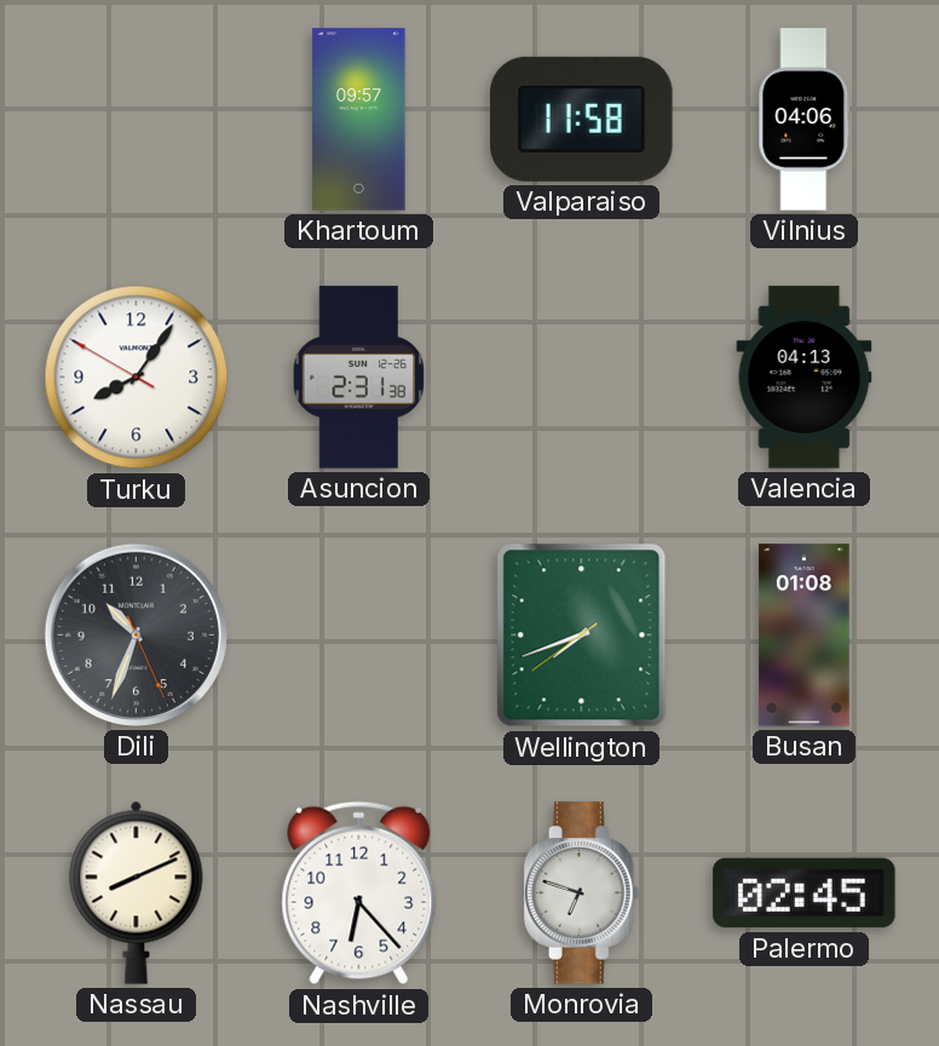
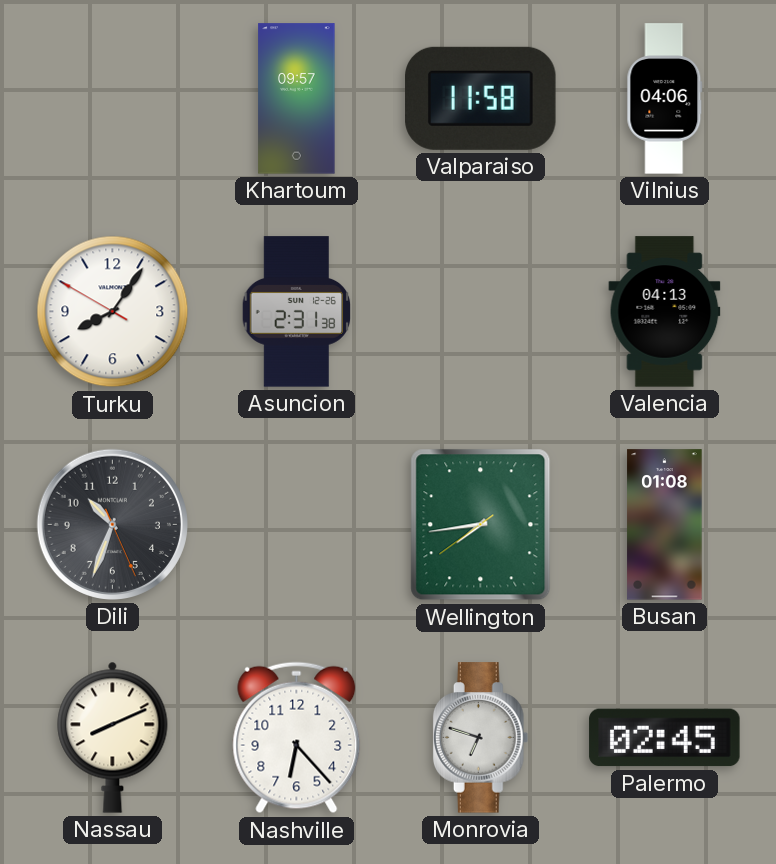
Wellington: 7:41 -> 7:43
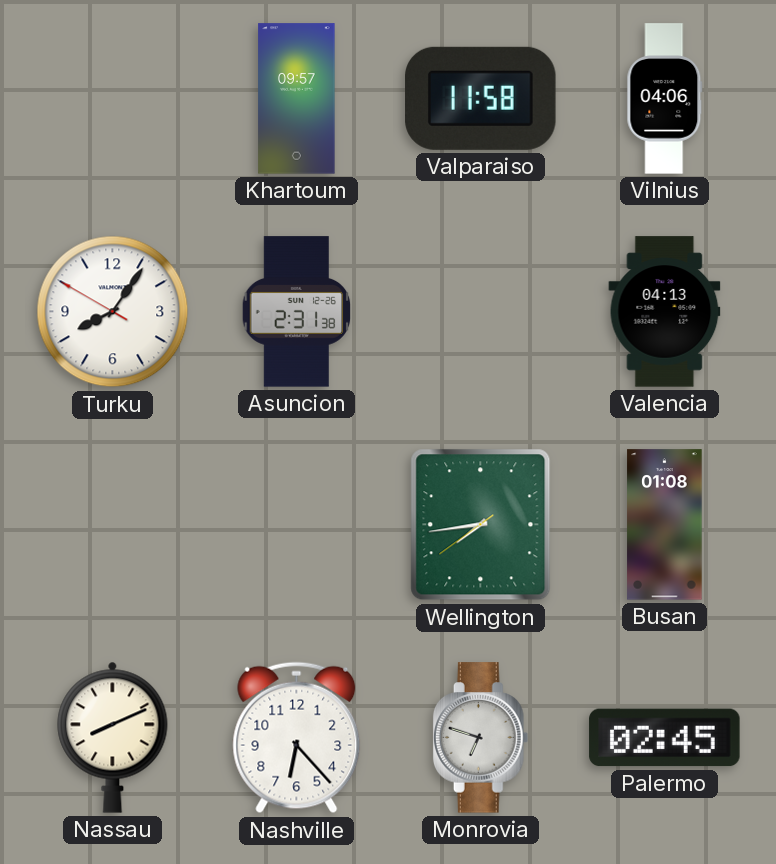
Dili: 10:33 -> none
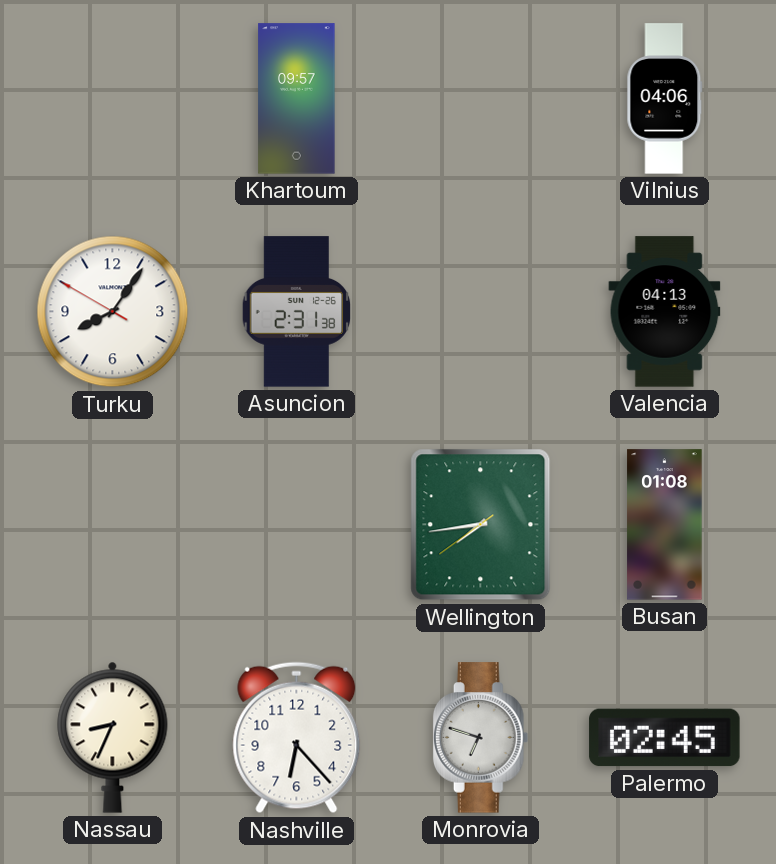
Valparaiso: 11:58 -> none
Nassau: 8:11 -> 8:34
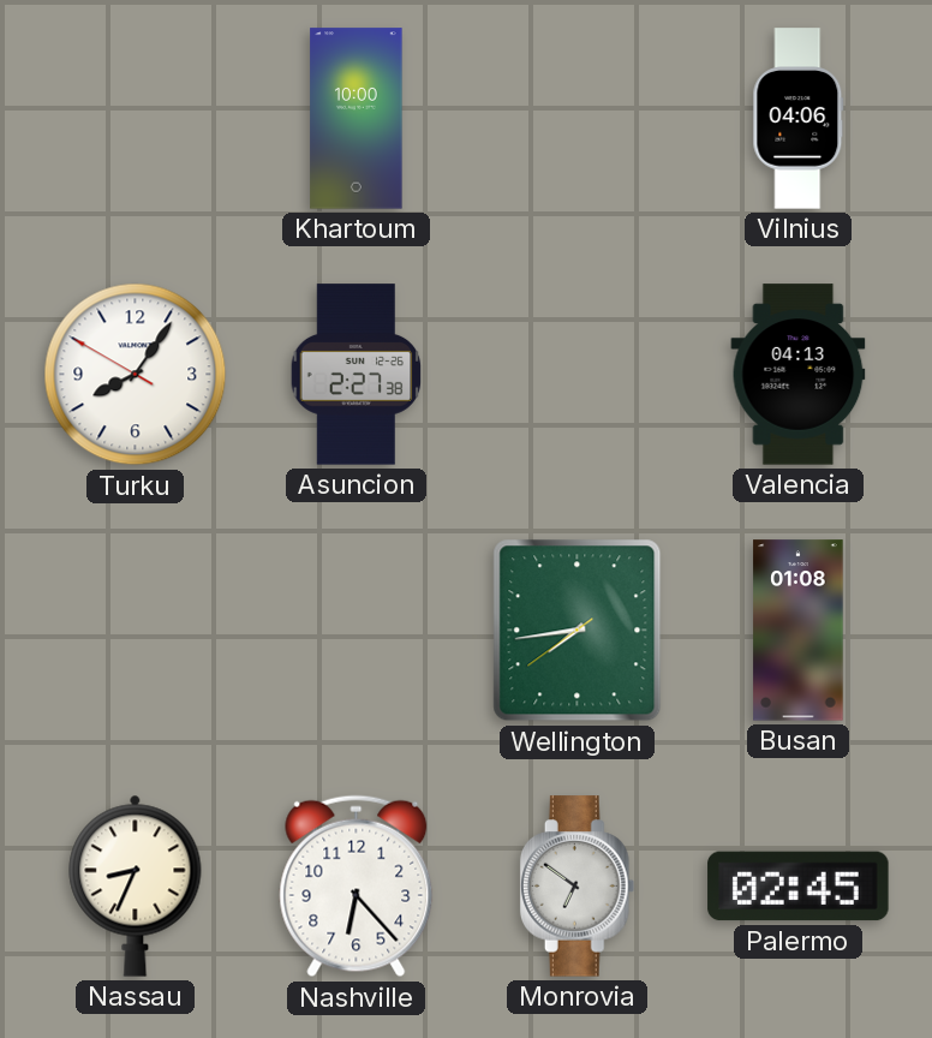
Khartoum: 09:57 -> 10:00
Asuncion: 2:31 -> 2:27
Monrovia: 6:48 -> 6:51
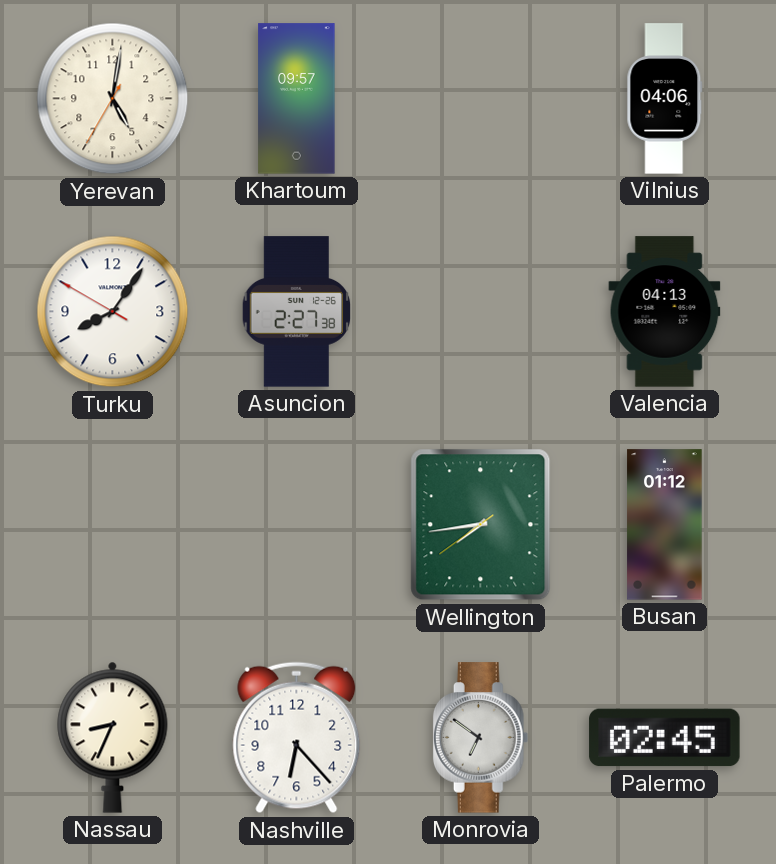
Yerevan: none -> 5:01
Khartoum: 10:00 -> 09:57
Busan: 01:08 -> 01:12
